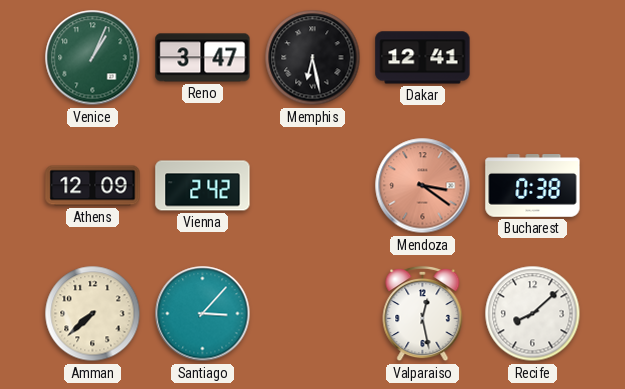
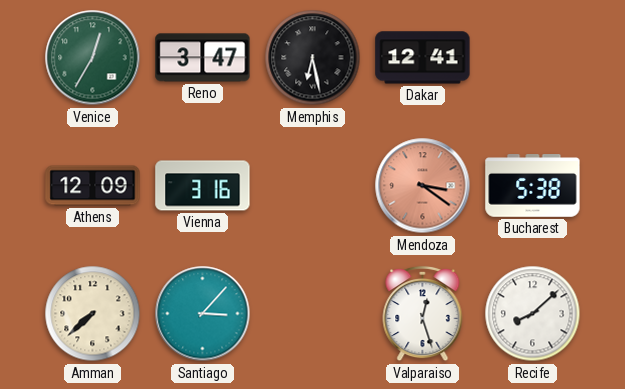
Venice: 1:04 -> 12:35
Vienna: 2:42 -> 3:16
Bucharest: 0:38 -> 5:38
Valparaiso: 12:28 -> 12:27
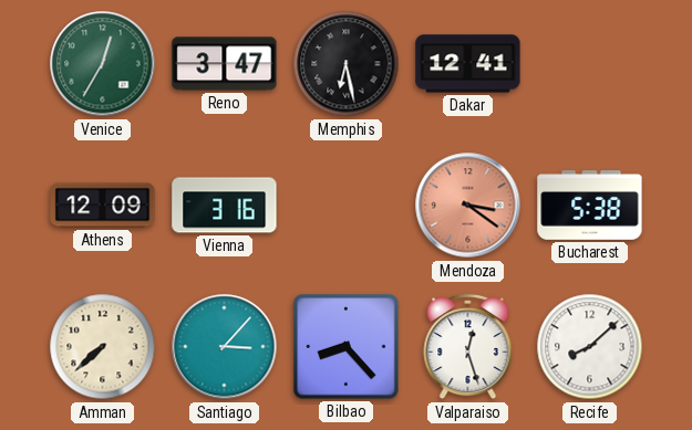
Bilbao: none -> 8:23
